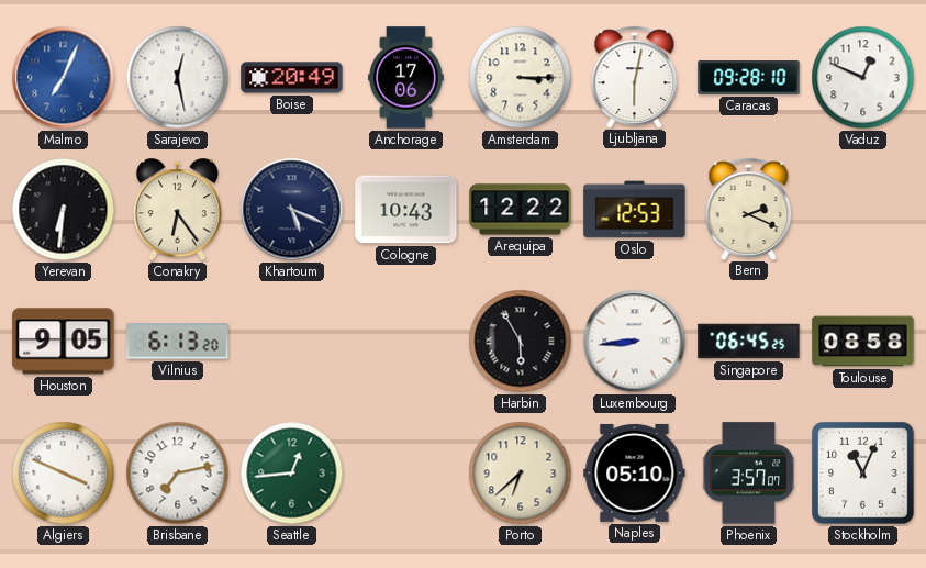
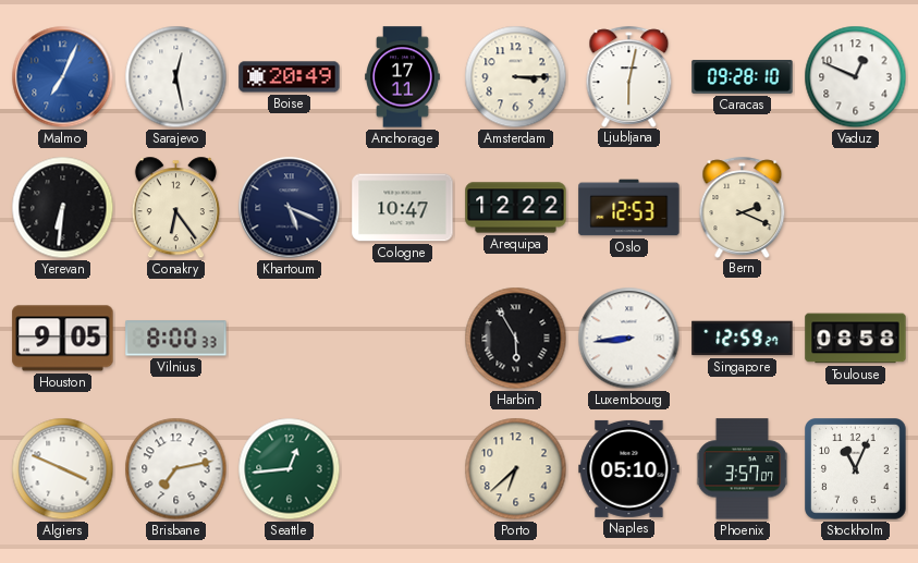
Anchorage: 17:06 -> 17:11
Cologne: 10:43 -> 10:47
Vilnius: 6:13 -> 8:00
Singapore: 06:45 -> 12:59
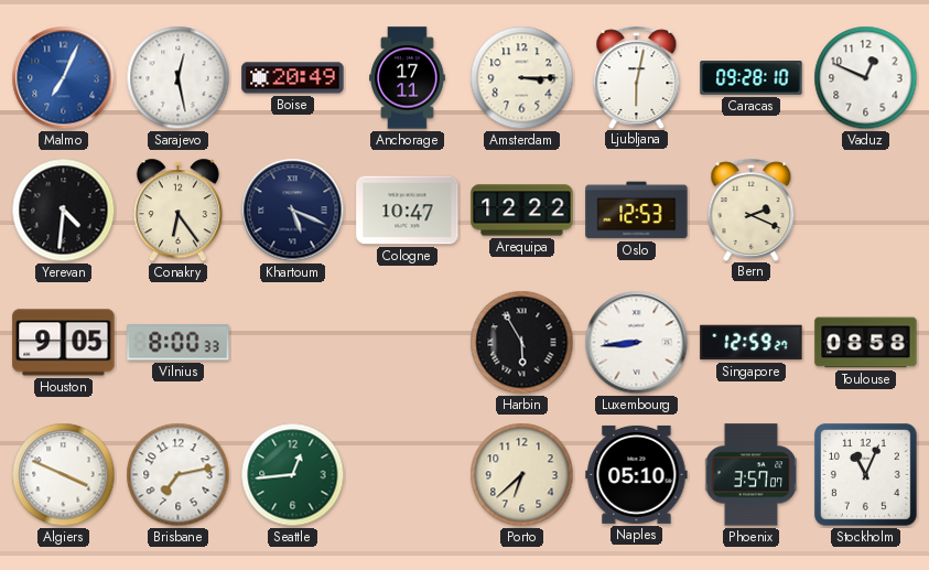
Yerevan: 6:31 -> 4:31
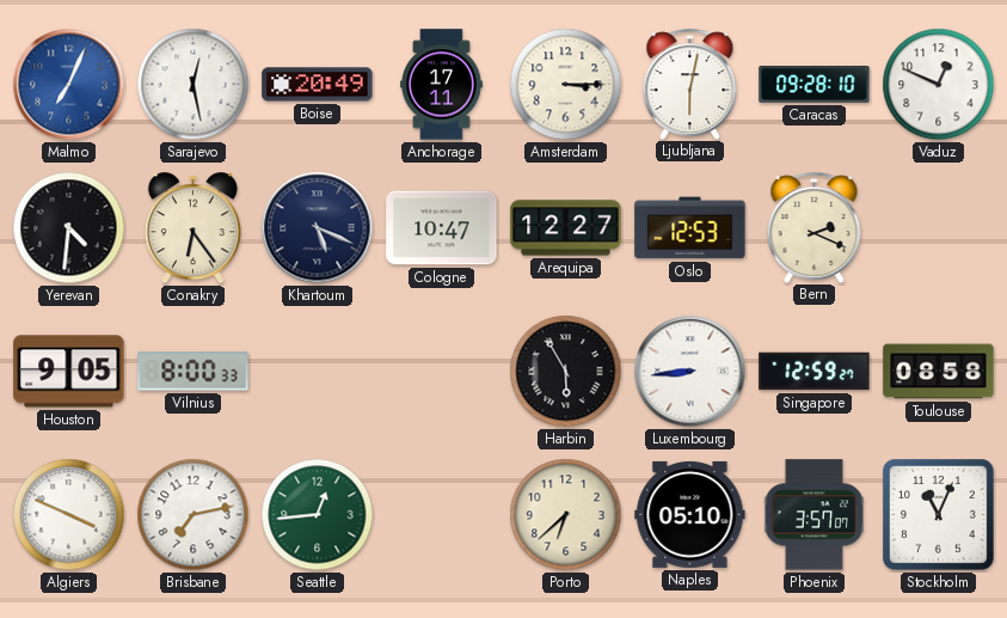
Arequipa: 12:22 -> 12:27
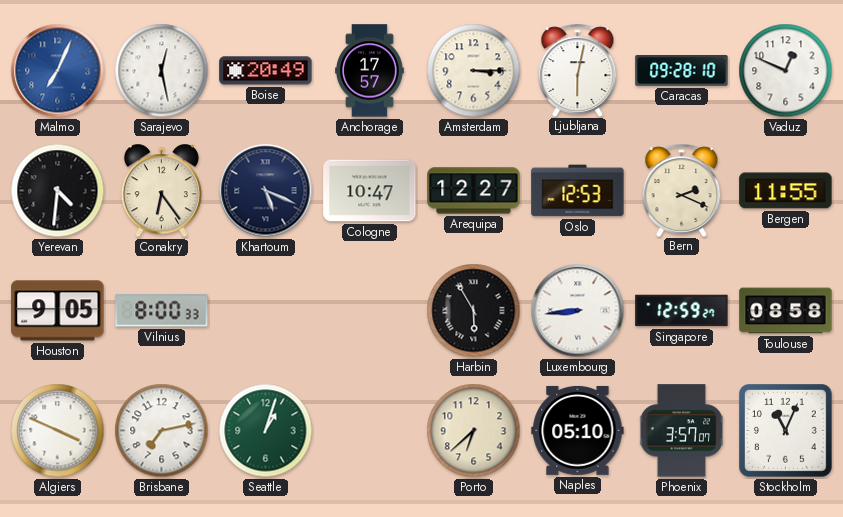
Anchorage: 17:11 -> 17:57
Bergen: none -> 11:55
Seattle: 12:44 -> 1:03
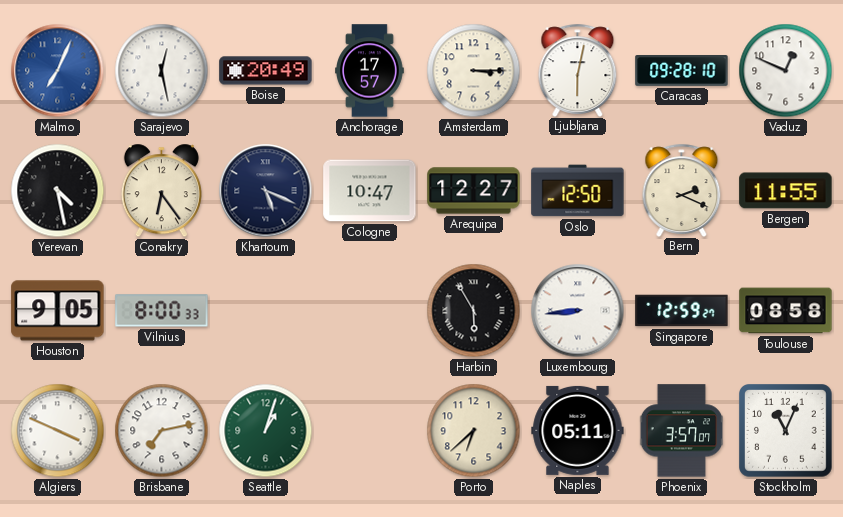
Yerevan: 4:31 -> 4:28
Oslo: 12:53 -> 12:50
Naples: 05:10 -> 05:11
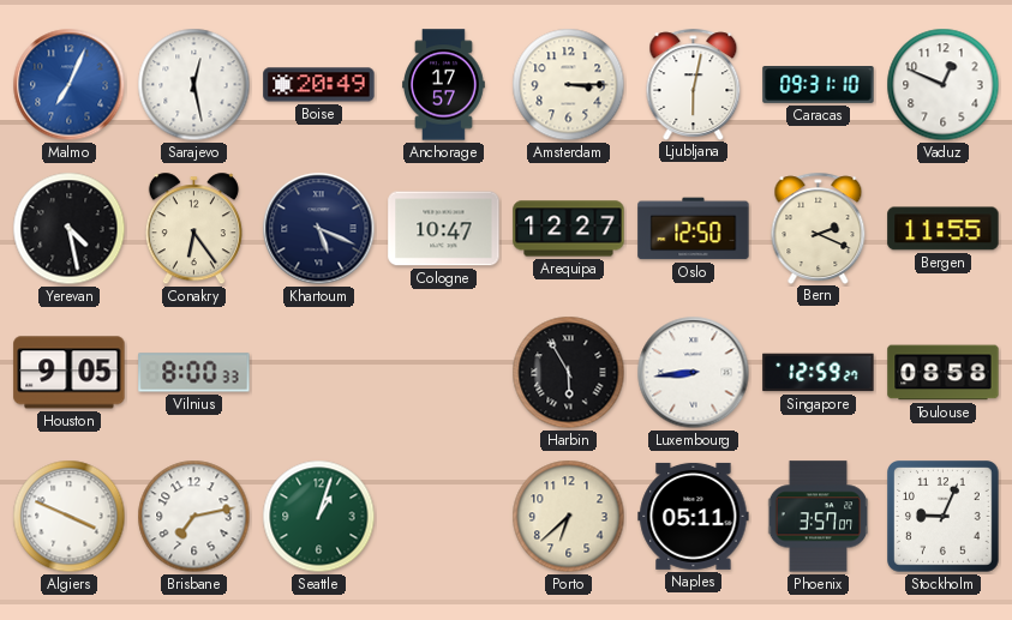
Caracas: 09:28 -> 09:31
Stockholm: 11:04 -> 9:04
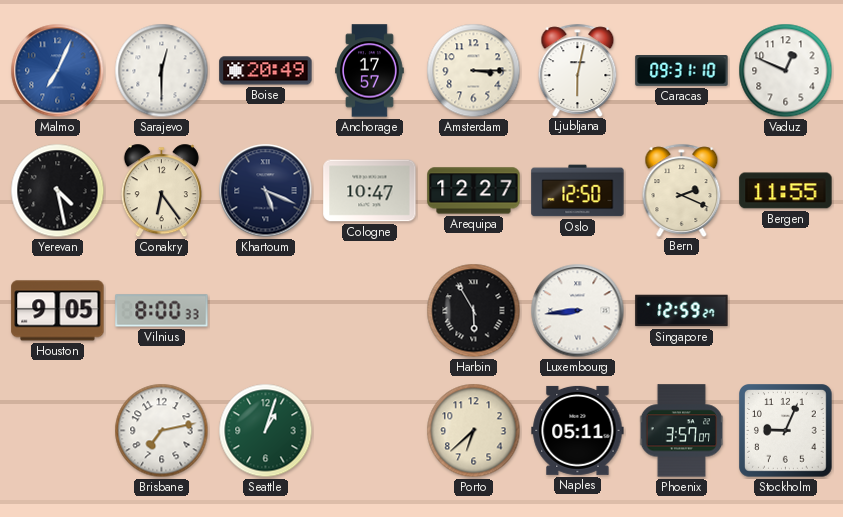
Sarajevo: 12:28 -> 12:30
Toulouse: 08:58 -> none
Algiers: 3:49 -> none
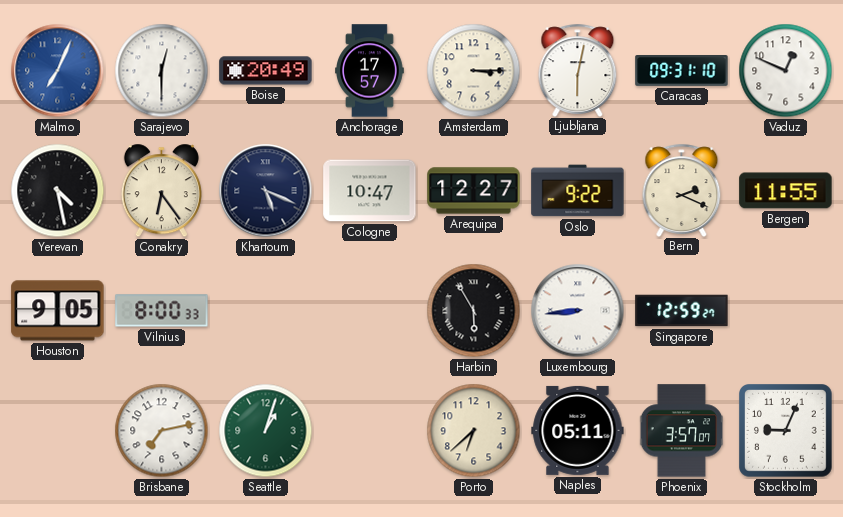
Oslo: 12:50 -> 9:22
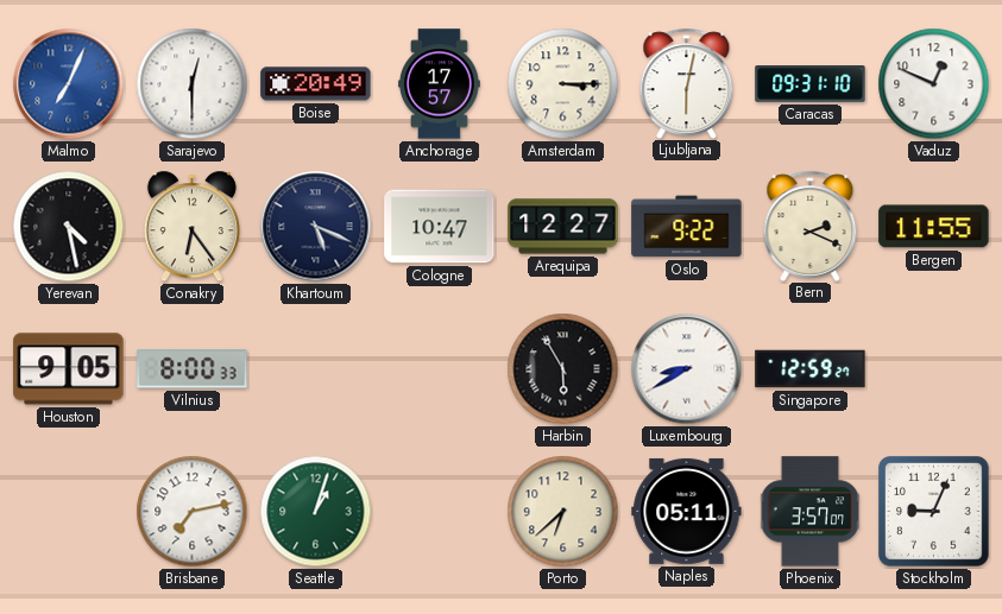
Luxembourg: 8:44 -> 8:40
